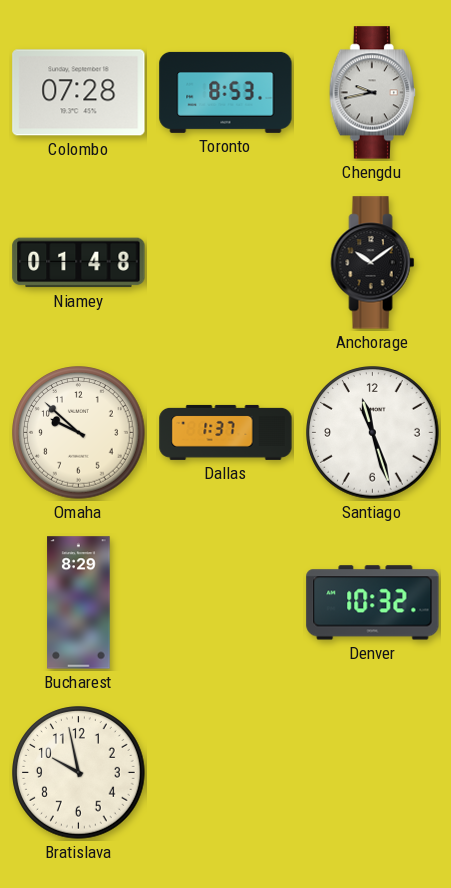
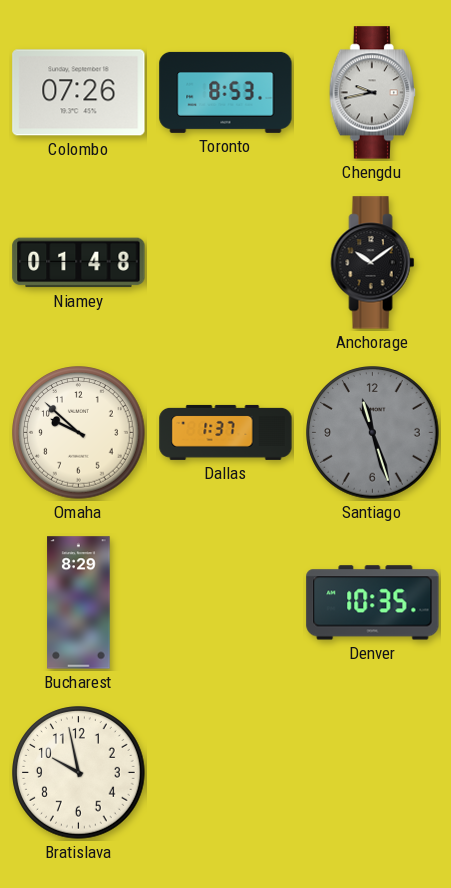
Colombo: 07:28 -> 07:26
Santiago dial: white -> grey
Denver: 10:32 -> 10:35
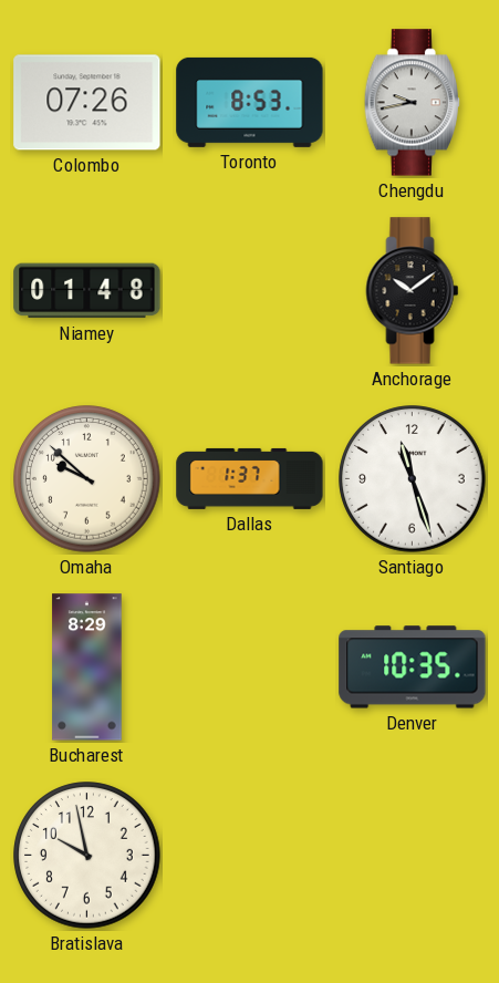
Santiago dial: grey -> white
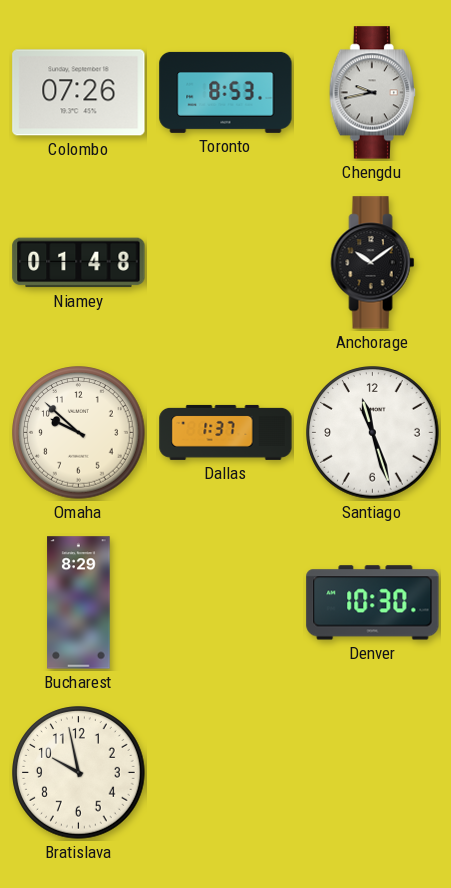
Denver: 10:35 -> 10:30
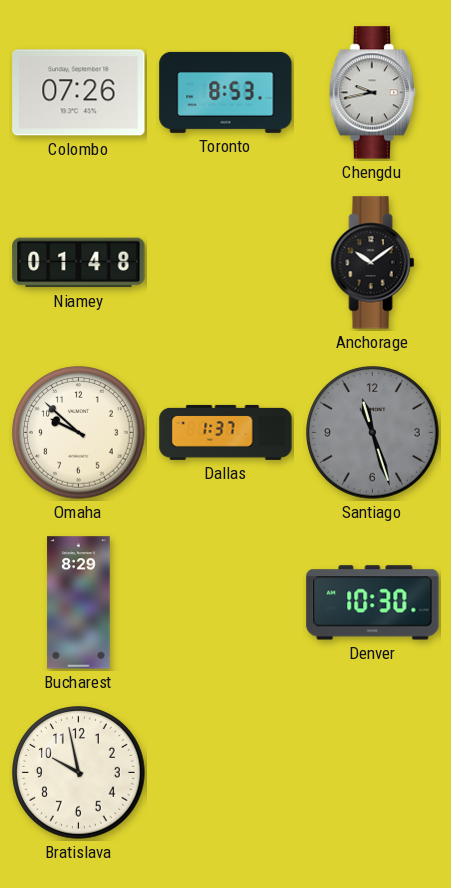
Santiago dial: white -> grey
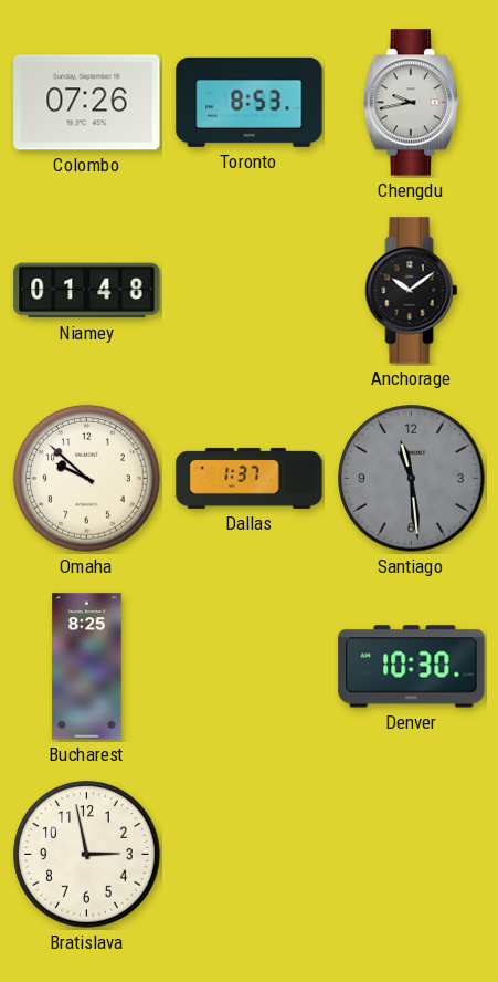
Santiago: 11:27 -> 11:29
Bucharest: 8:29 -> 8:25
Bratislava: 9:58 -> 2:58
